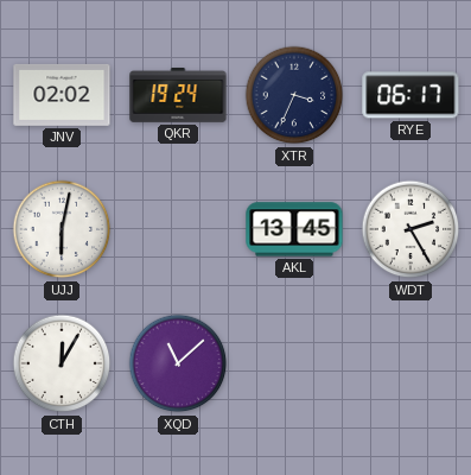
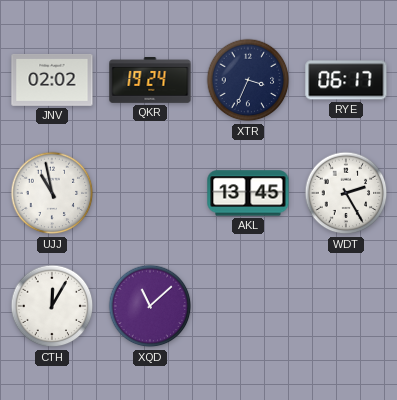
UJJ: 6:02 -> 10:58
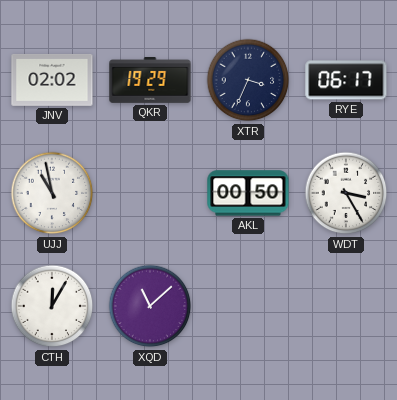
QKR: 19:24 -> 19:29
AKL: 13:45 -> 00:50
WDT: 2:25 -> 3:25
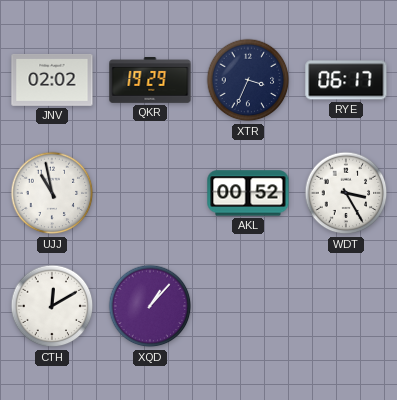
AKL: 00:50 -> 00:52
CTH: 12:05 -> 12:10
XQD: 11:08 -> 1:07
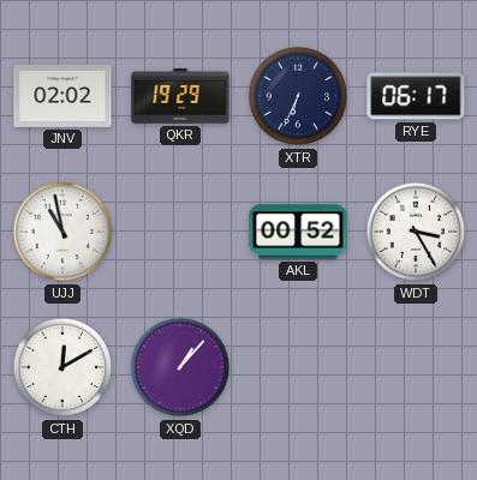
XTR: 3:34 -> 6:34
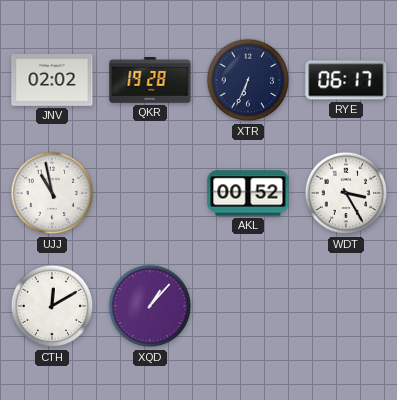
QKR: 19:29 -> 19:28
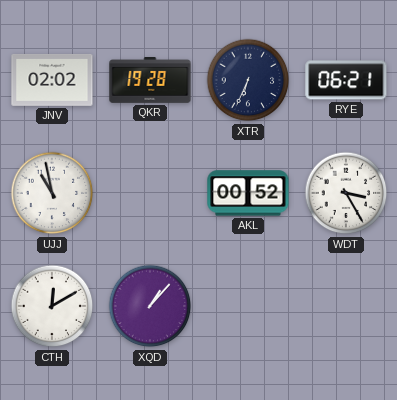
RYE: 06:17 -> 06:21
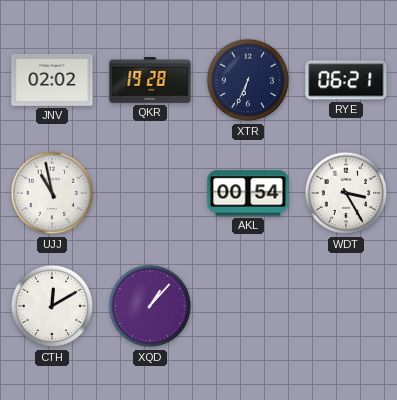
AKL: 00:52 -> 00:54
